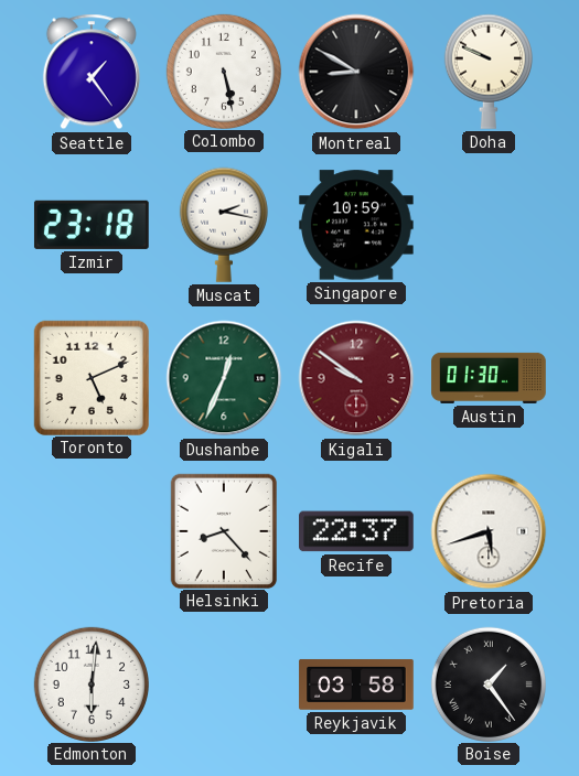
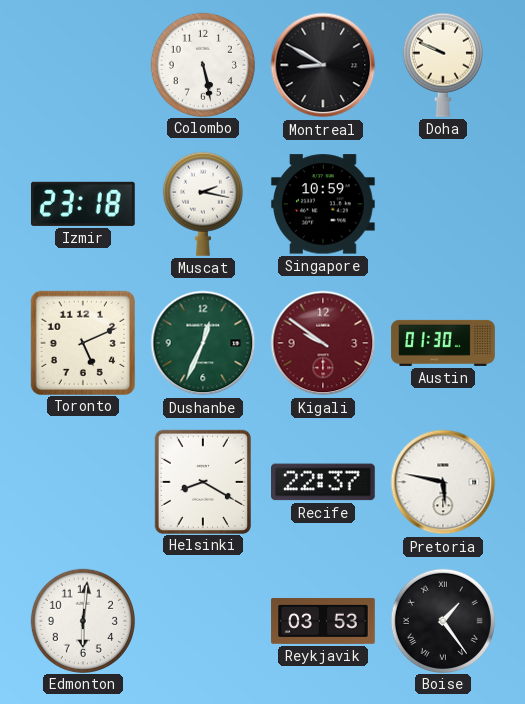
Seattle: 1:24 -> none
Helsinki: 8:23 -> 8:20
Pretoria: 5:42 -> 5:47
Reykjavik: 03:58 -> 03:53
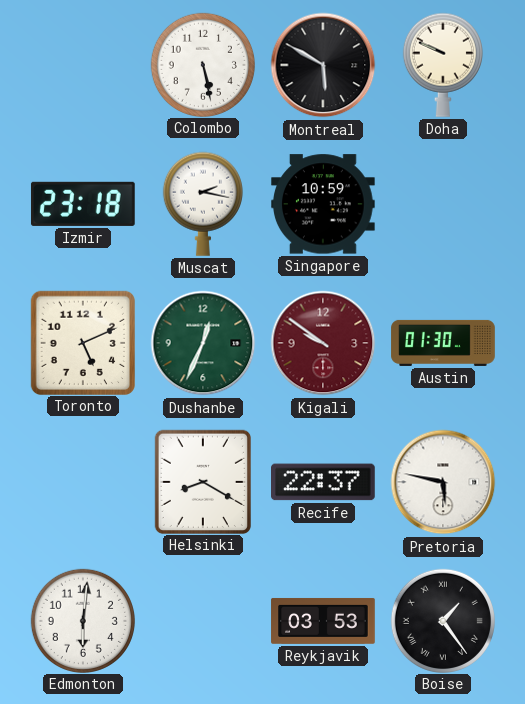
Montreal: 8:50 -> 5:50
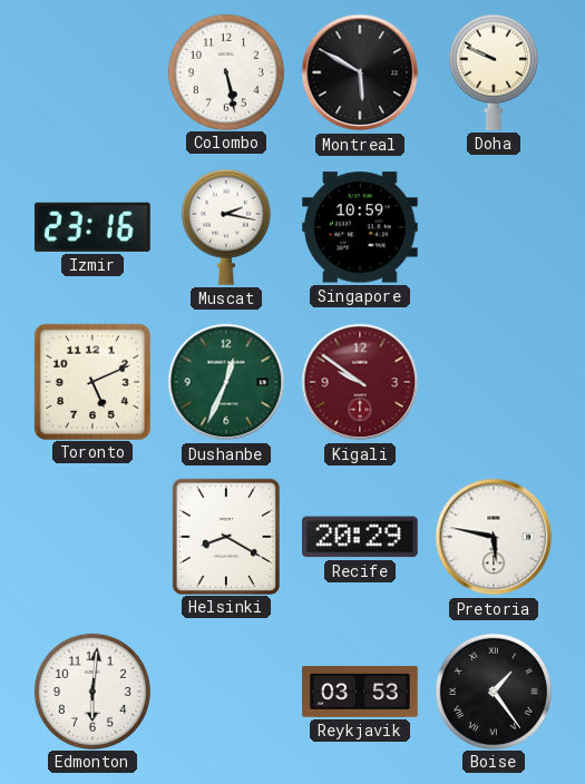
Izmir: 23:18 -> 23:16
Austin: 01:30 -> none
Recife: 22:37 -> 20:29
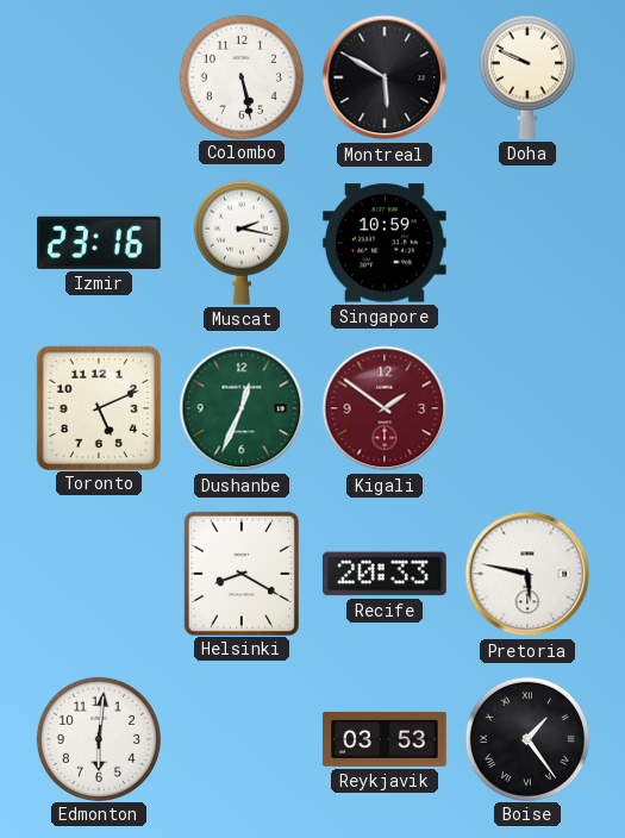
Kigali: 9:51 -> 1:51
Recife: 20:29 -> 20:33
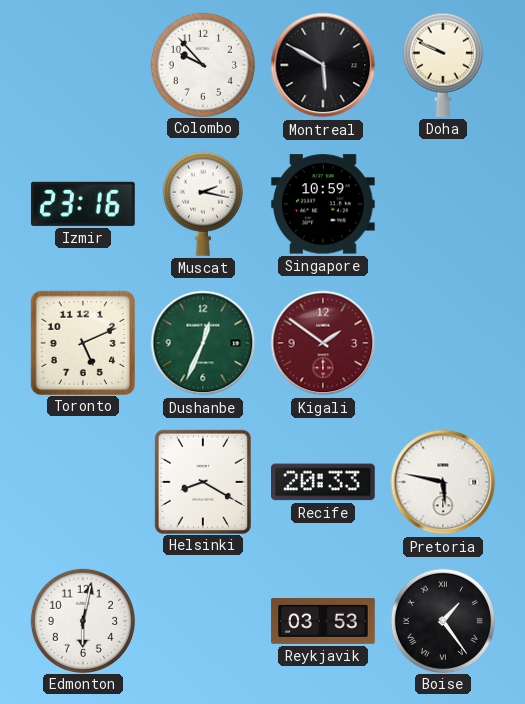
Colombo: 5:28 -> 9:53
Edmonton: 6:01 -> 6:02
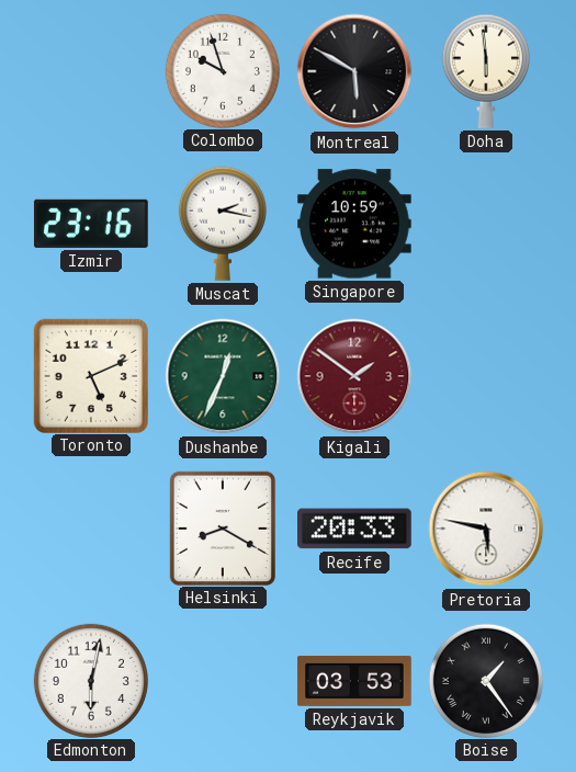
Colombo: 9:53 -> 9:57
Doha: 9:49 -> 5:59
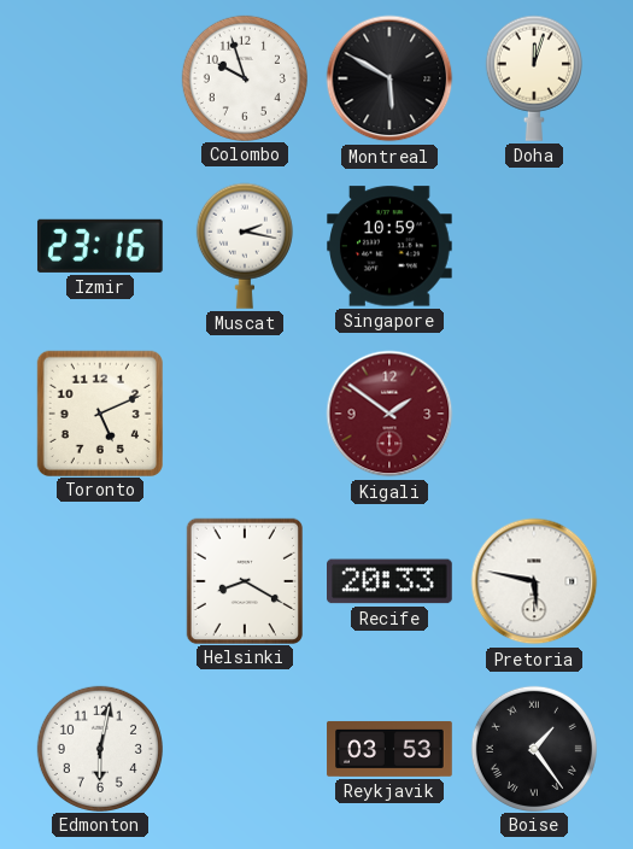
Doha: 5:59 -> 12:03
Dushanbe: 12:34 -> none
